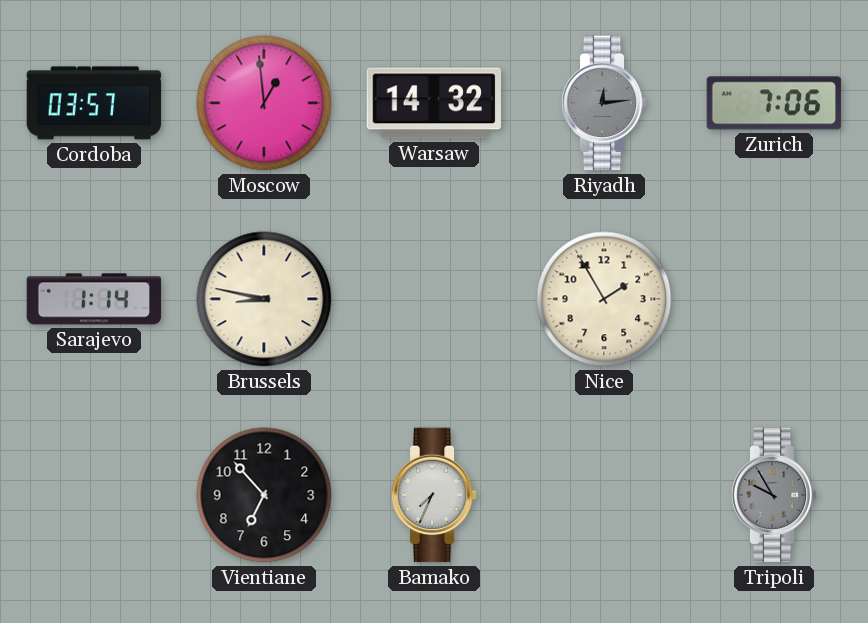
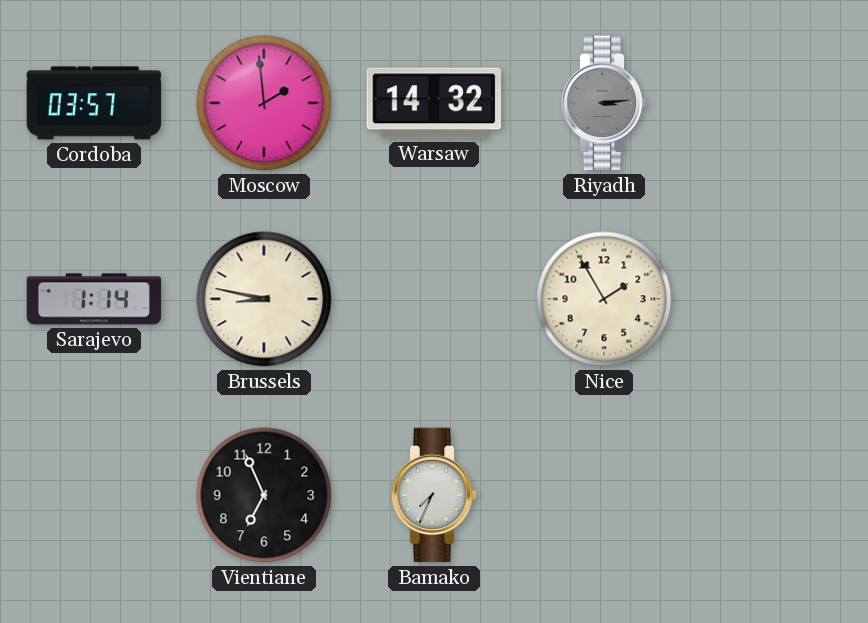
Moscow: 12:59 -> 1:59
Riyadh: 12:14 -> 3:14
Zurich: 7:06 -> none
Vientiane: 6:53 -> 6:56
Tripoli: 9:55 -> none
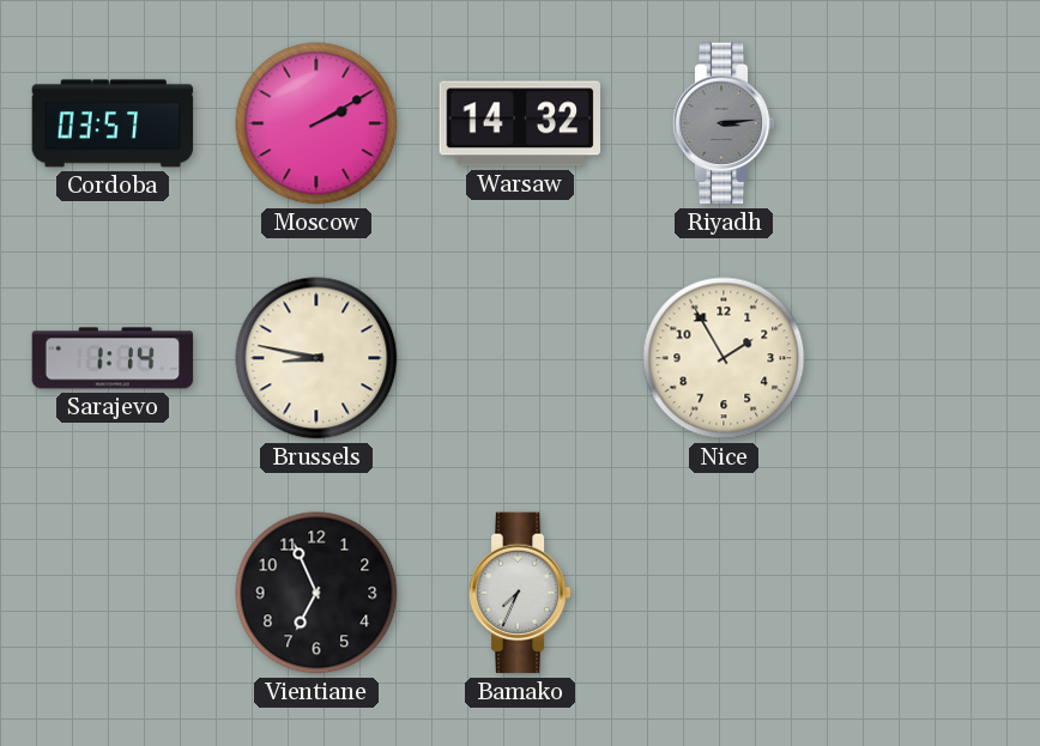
Moscow: 1:59 -> 2:10
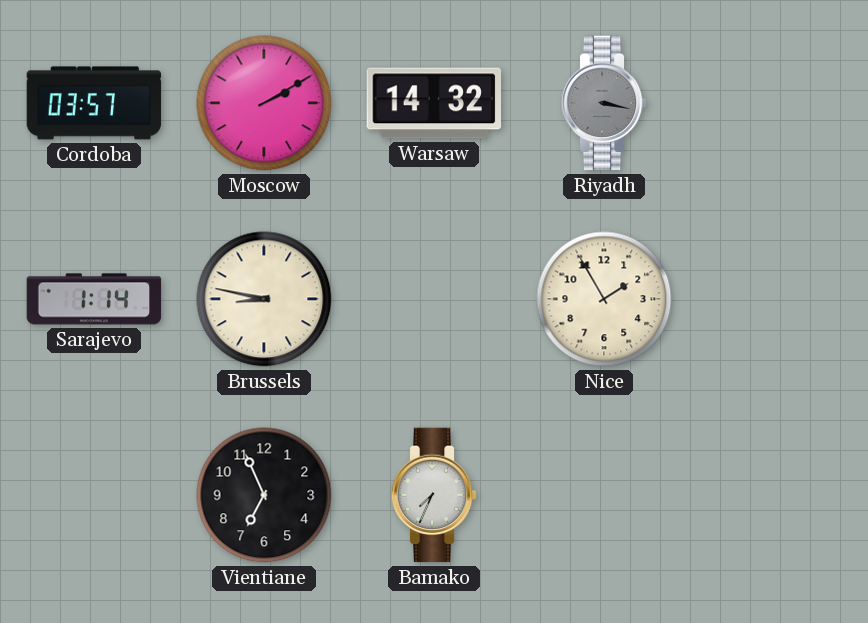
Riyadh: 3:14 -> 3:17
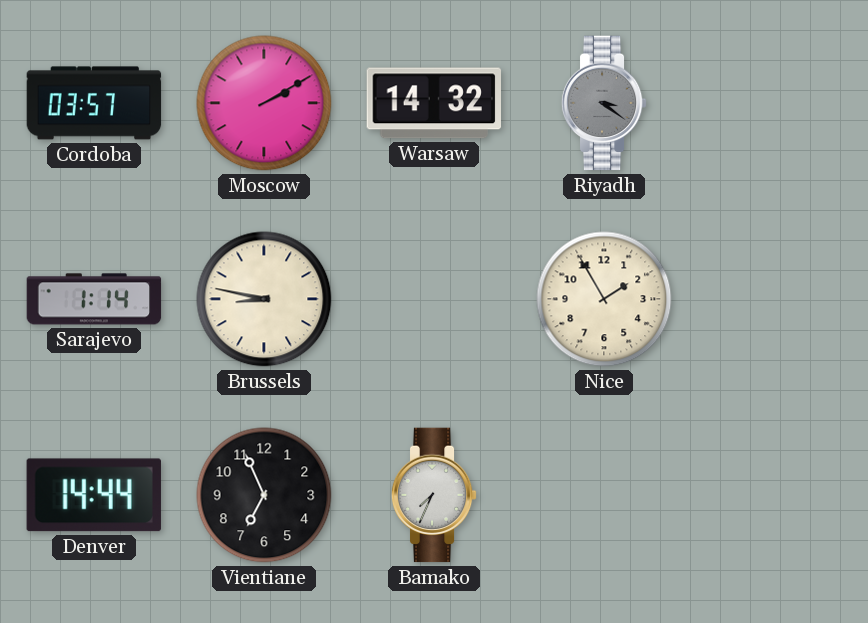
Riyadh: 3:17 -> 3:21
Denver: none -> 14:44
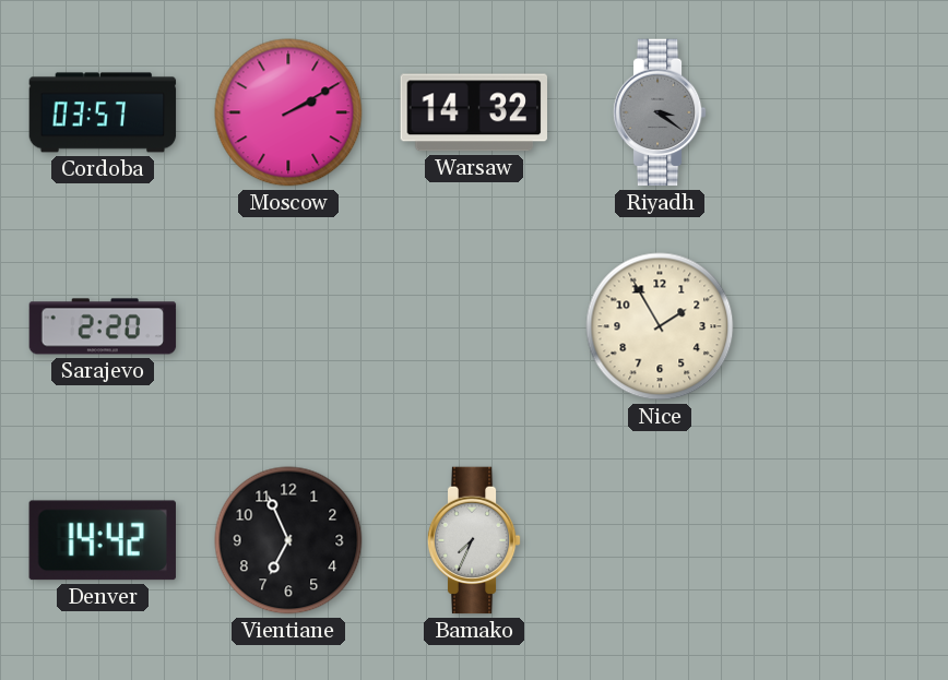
Sarajevo: 1:14 -> 2:20
Brussels: 8:47 -> none
Denver: 14:44 -> 14:42
